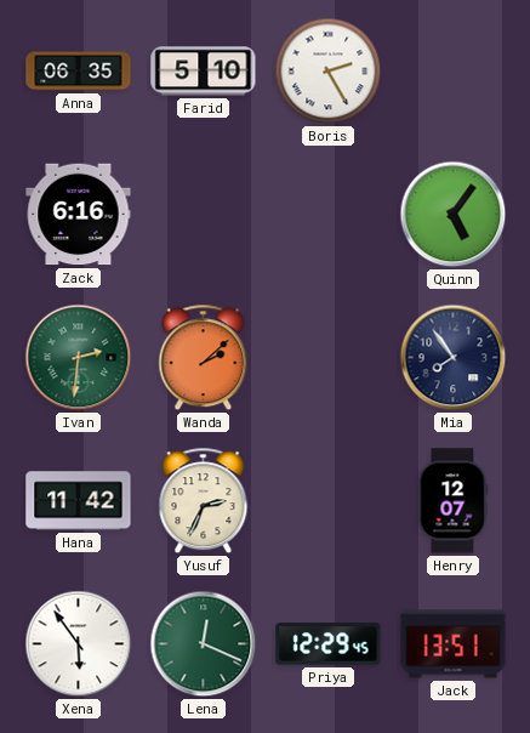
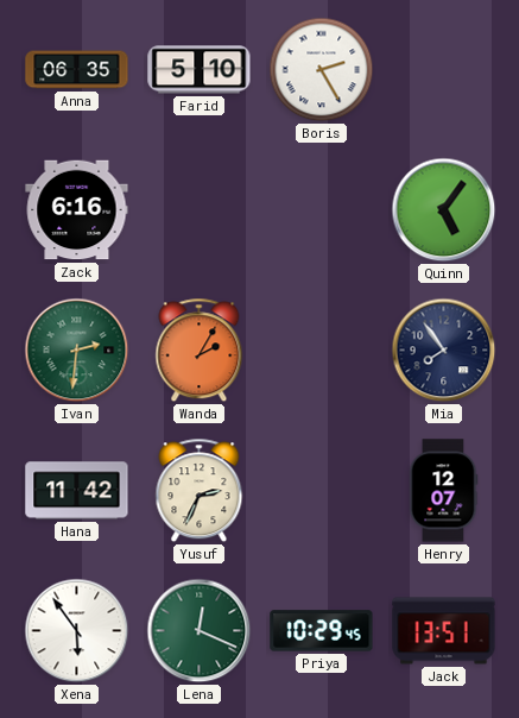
Wanda: 2:08 -> 2:05
Priya: 12:29 -> 10:29
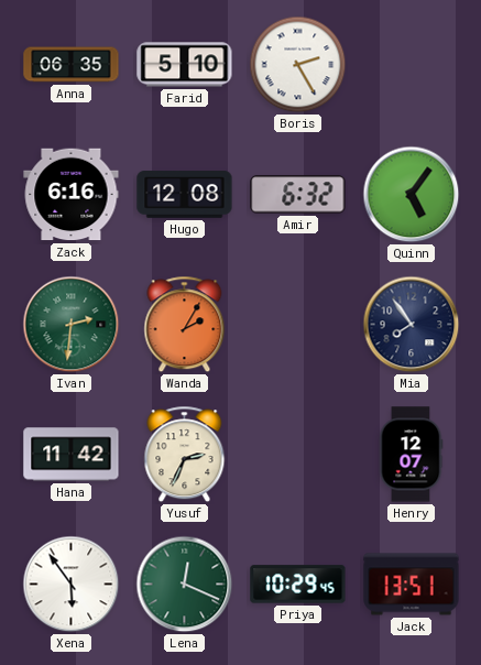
Hugo: none -> 12:08
Amir: none -> 6:32
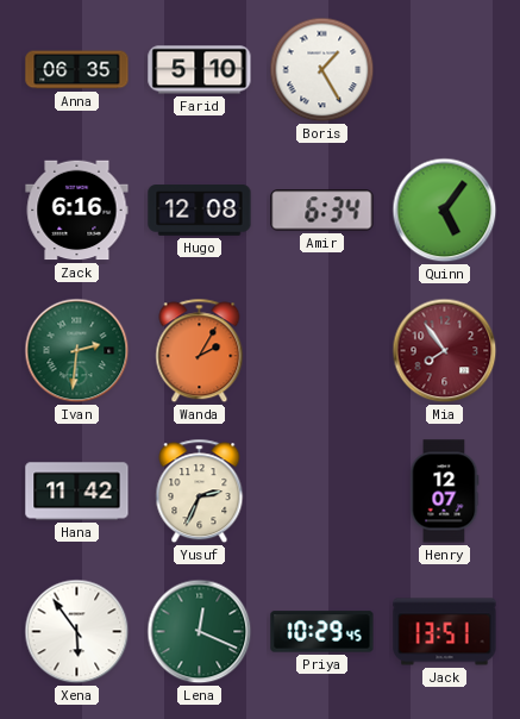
Boris: 2:25 -> 1:25
Amir: 6:32 -> 6:34
Mia dial: navy -> burgundy
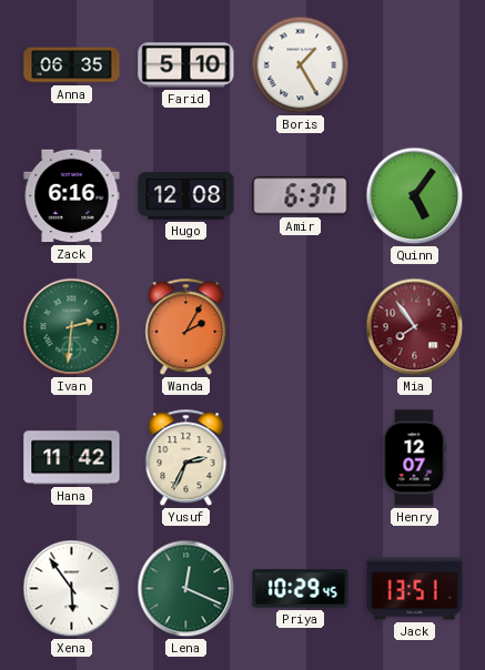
Amir: 6:34 -> 6:37
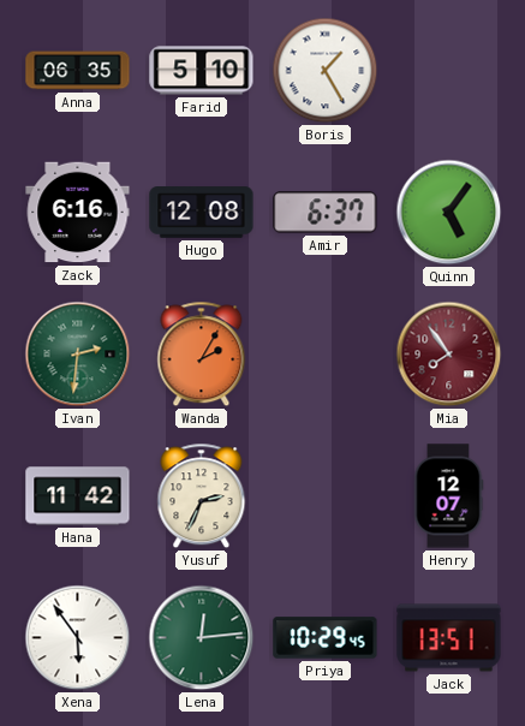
Lena: 12:19 -> 12:14
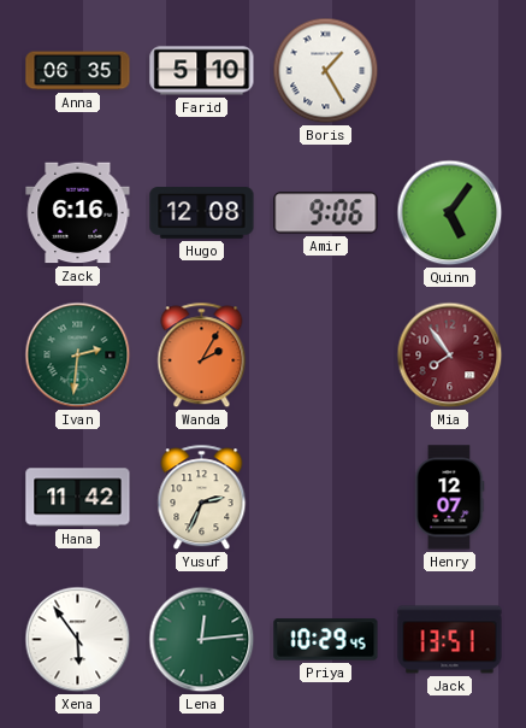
Amir: 6:37 -> 9:06
